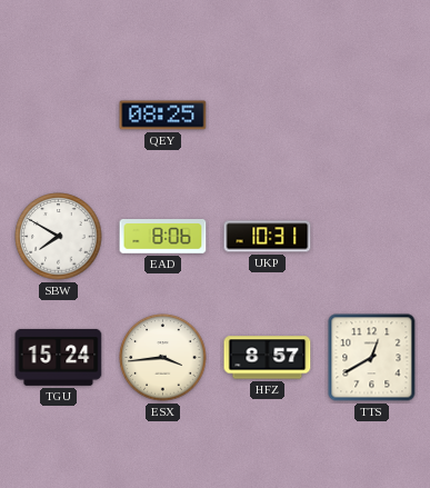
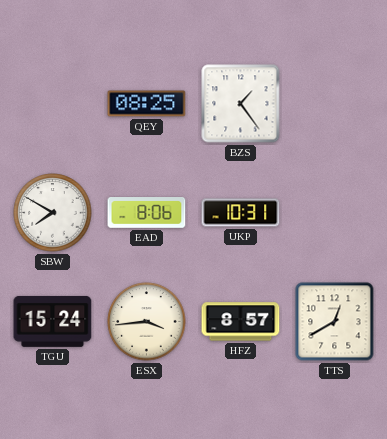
BZS: none -> 1:24
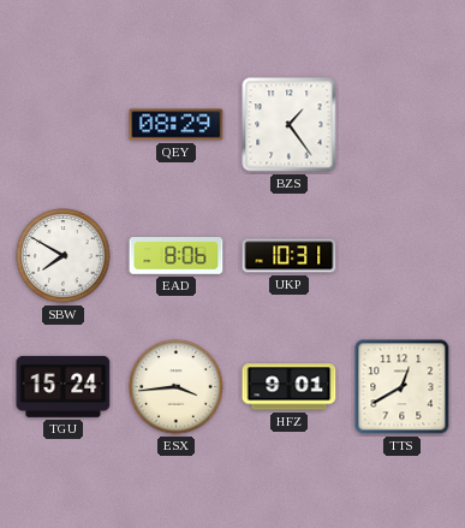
QEY: 08:25 -> 08:29
HFZ: 8:57 -> 9:01
